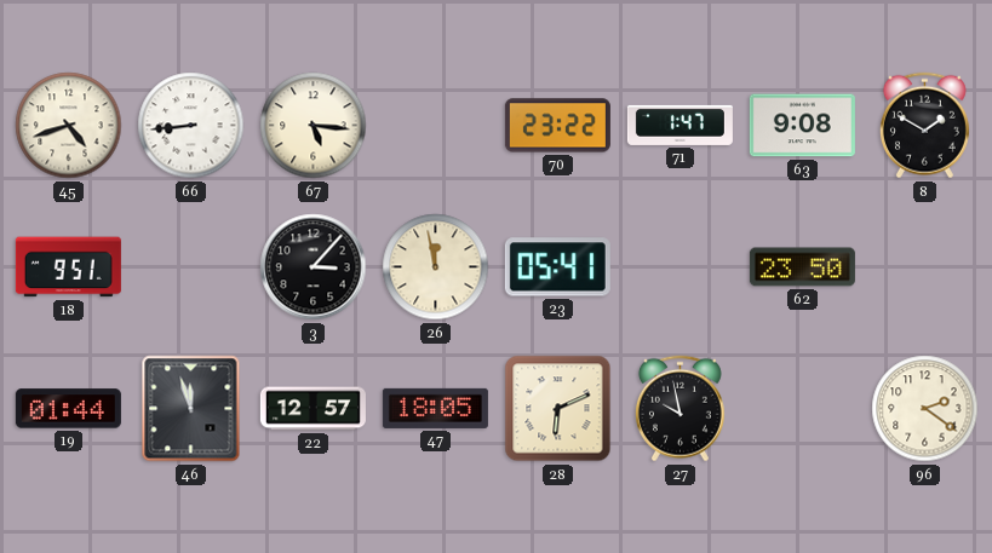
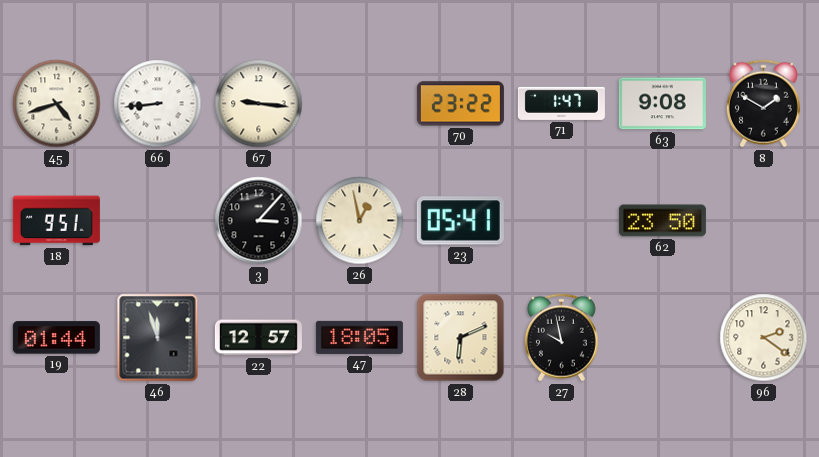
67: 5:16 -> 9:16
26: 11:58 -> 12:58
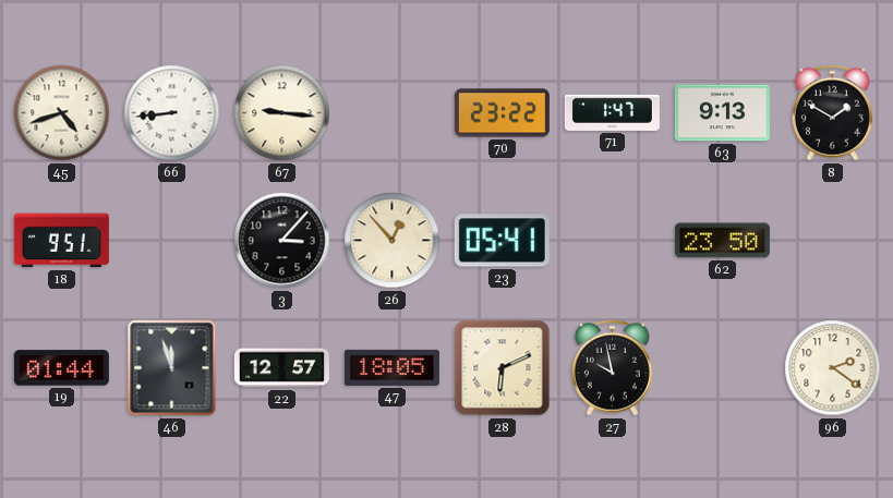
63: 9:08 -> 9:13
26: 12:58 -> 12:53
